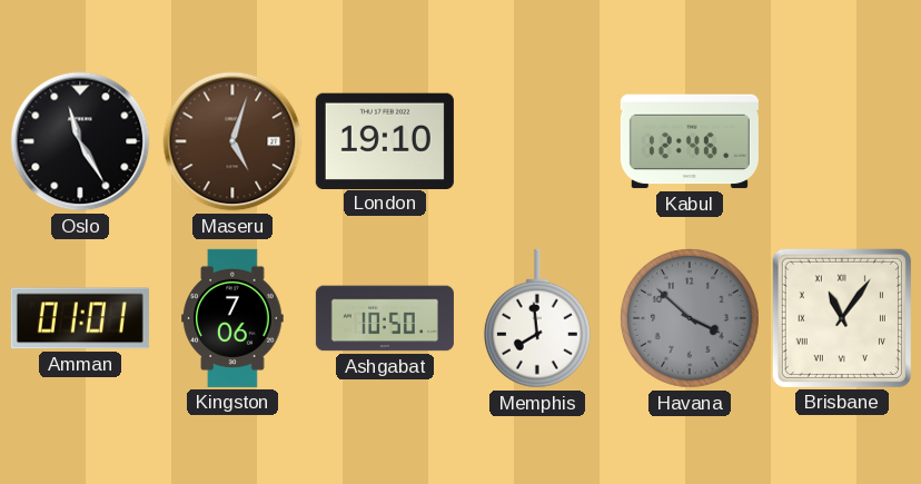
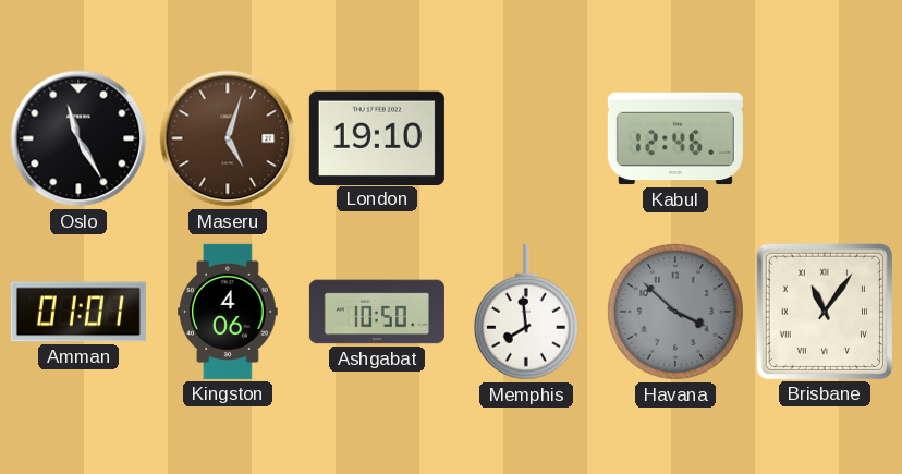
Kingston: 7:06 -> 4:06
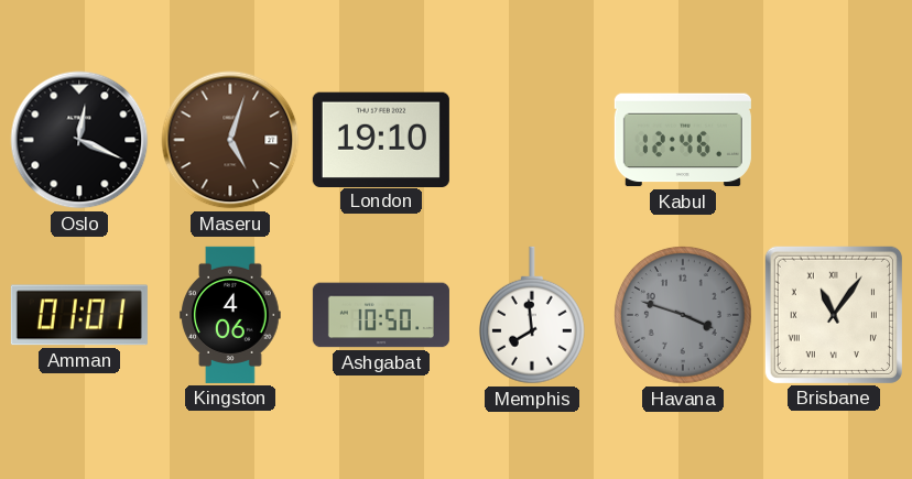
Oslo: 11:25 -> 12:19
Havana: 3:52 -> 3:48
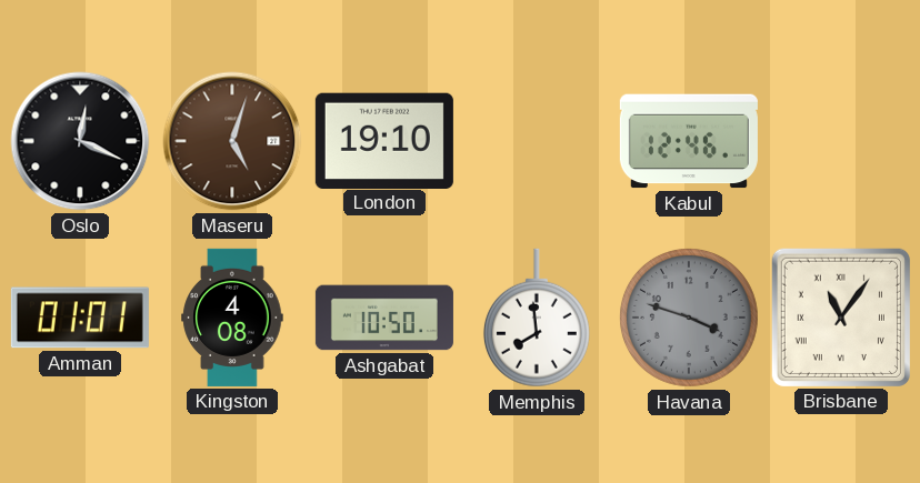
Kingston: 4:06 -> 4:08
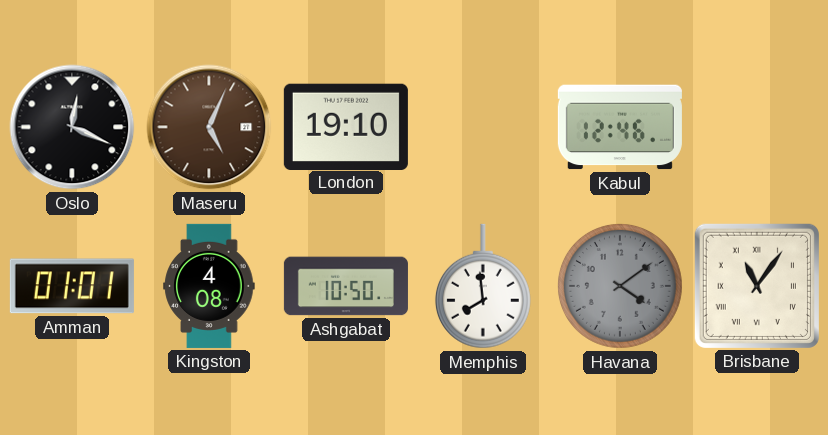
Maseru: 5:03 -> 5:04
Havana: 3:48 -> 4:09
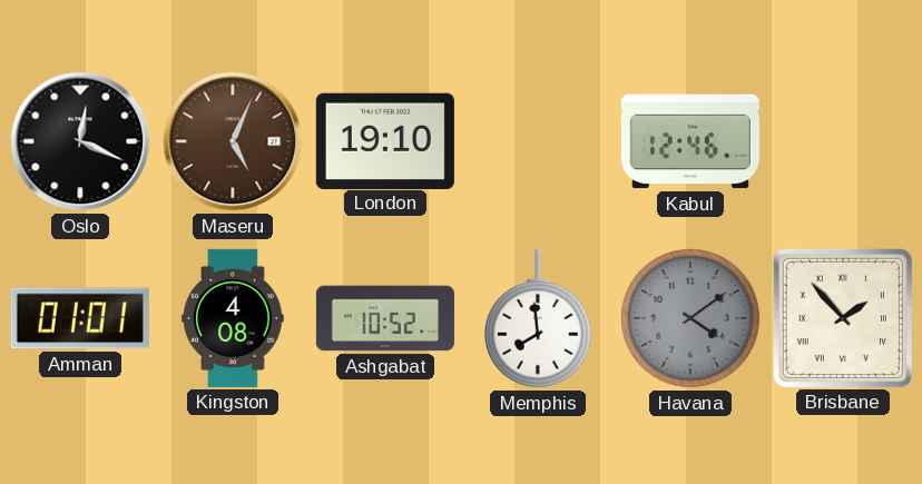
Ashgabat: 10:50 -> 10:52
Brisbane: 11:06 -> 1:53
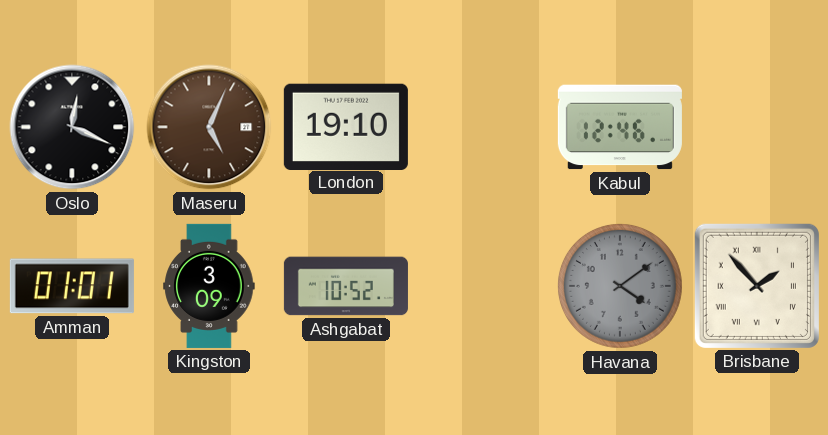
Kingston: 4:08 -> 3:09
Memphis: 7:59 -> none
